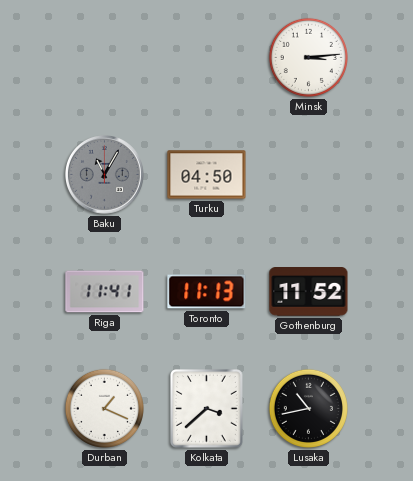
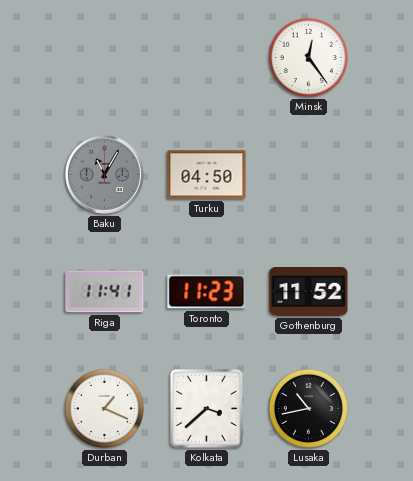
Minsk: 3:14 -> 12:24
Toronto: 11:13 -> 11:23
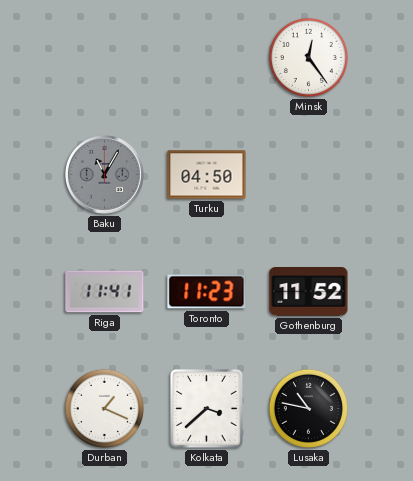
Lusaka: 10:43 -> 10:47
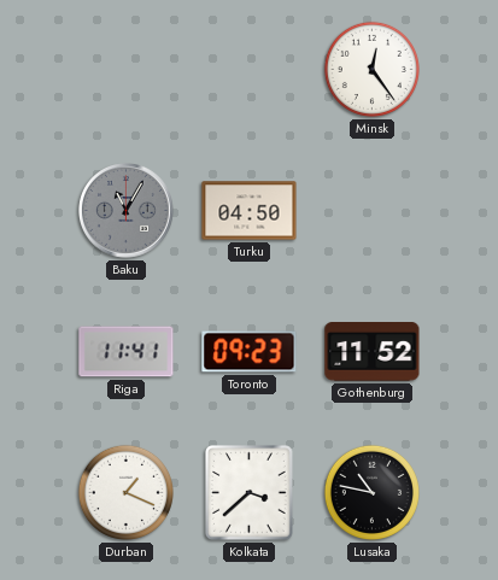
Toronto: 11:23 -> 09:23
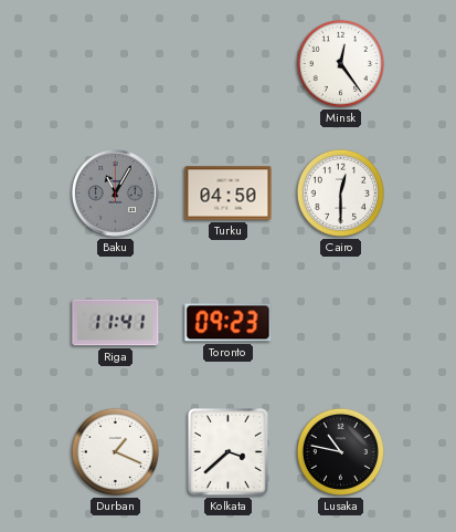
Cairo: none -> 12:30
Gothenburg: 11:52 -> none
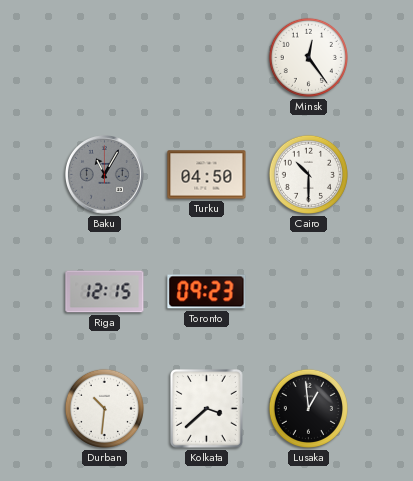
Cairo: 12:30 -> 10:30
Riga: 11:41 -> 12:15
Durban: 1:19 -> 10:31
Lusaka: 10:47 -> 12:59
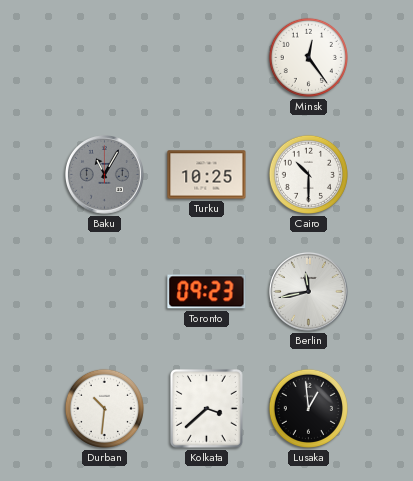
Turku: 04:50 -> 10:25
Riga: 12:15 -> none
Berlin: none -> 11:43
